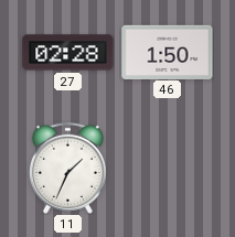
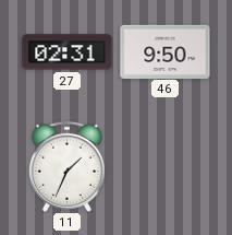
27: 02:28 -> 02:31
46: 1:50 -> 9:50
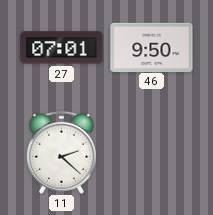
27: 02:31 -> 07:01
11: 1:34 -> 2:22
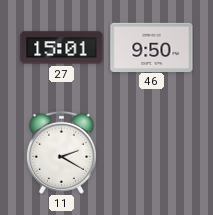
27: 07:01 -> 15:01
11: 2:22 -> 2:20
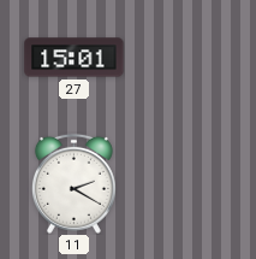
46: 9:50 -> none
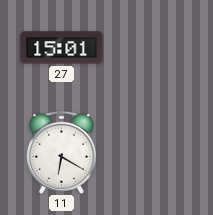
11: 2:20 -> 6:20
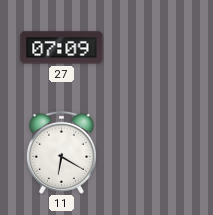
27: 15:01 -> 07:09
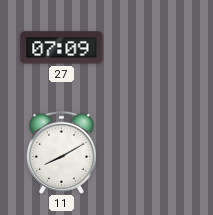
11: 6:20 -> 8:10
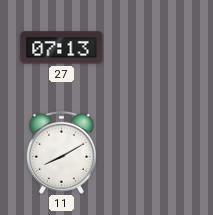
27: 07:09 -> 07:13
